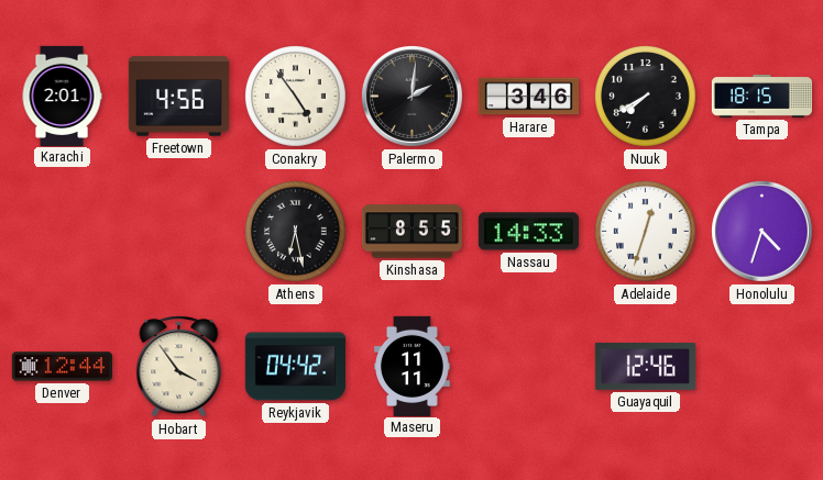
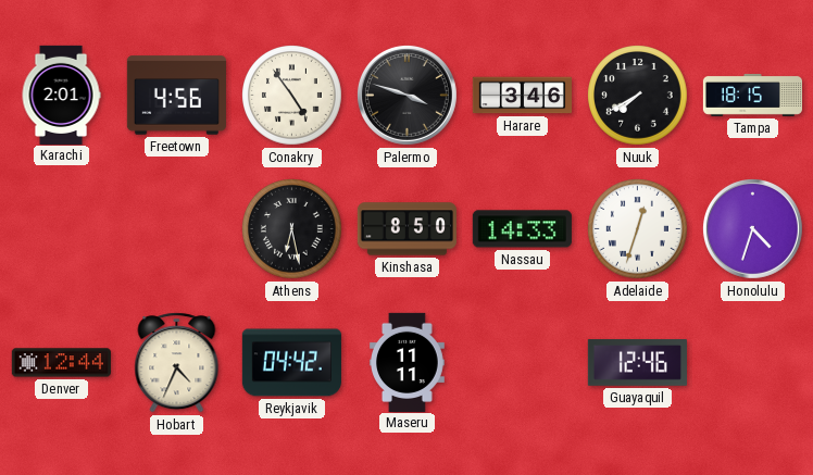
Palermo: 2:01 -> 3:48
Kinshasa: 8:55 -> 8:50
Hobart: 3:54 -> 4:34
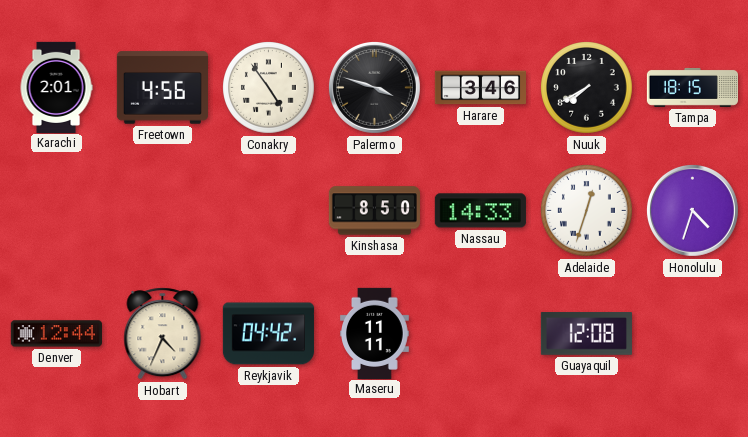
Athens: 6:28 -> none
Guayaquil: 12:46 -> 12:08
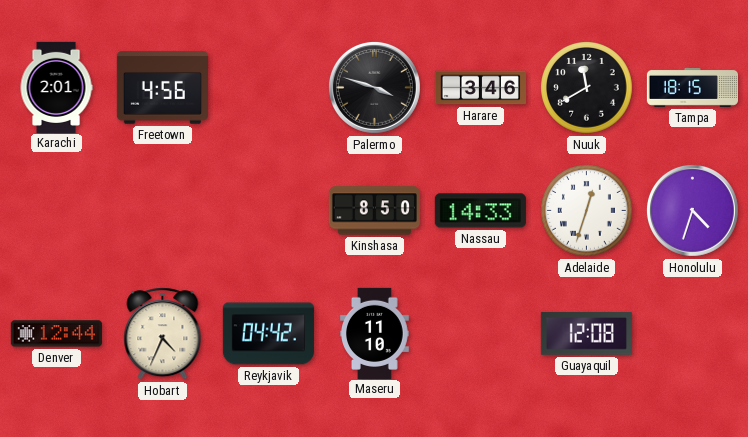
Conakry: 4:54 -> none
Nuuk: 7:40 -> 11:40
Maseru: 11:11 -> 11:10
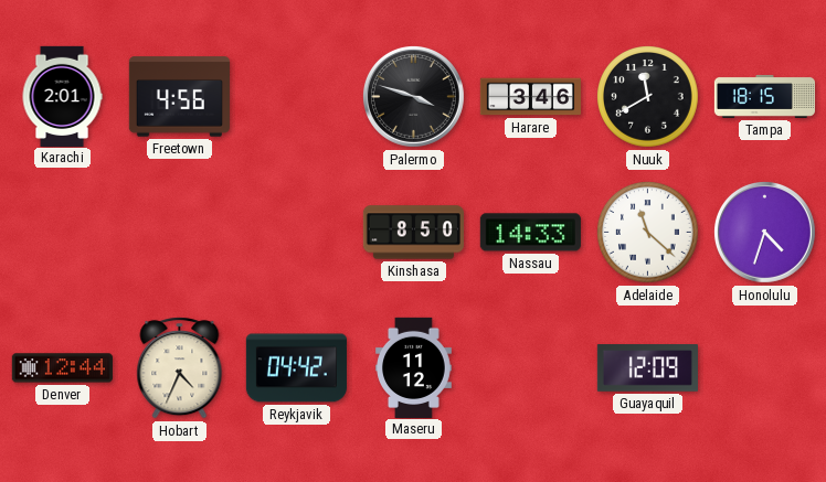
Adelaide: 12:33 -> 11:22
Maseru: 11:10 -> 11:12
Guayaquil: 12:08 -> 12:09
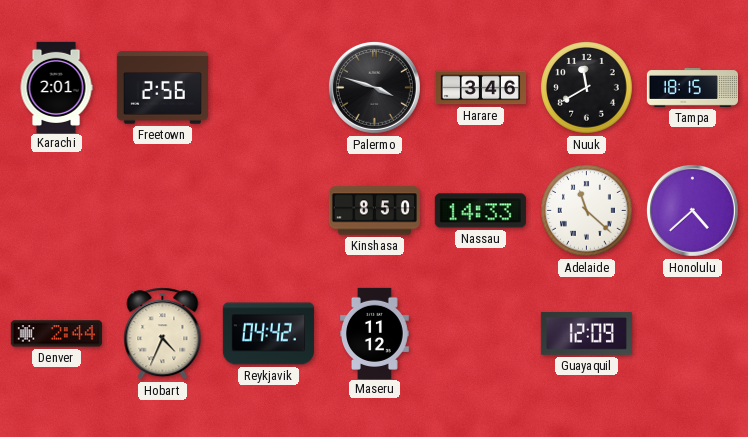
Freetown: 4:56 -> 2:56
Honolulu: 4:33 -> 4:38
Denver: 12:44 -> 2:44
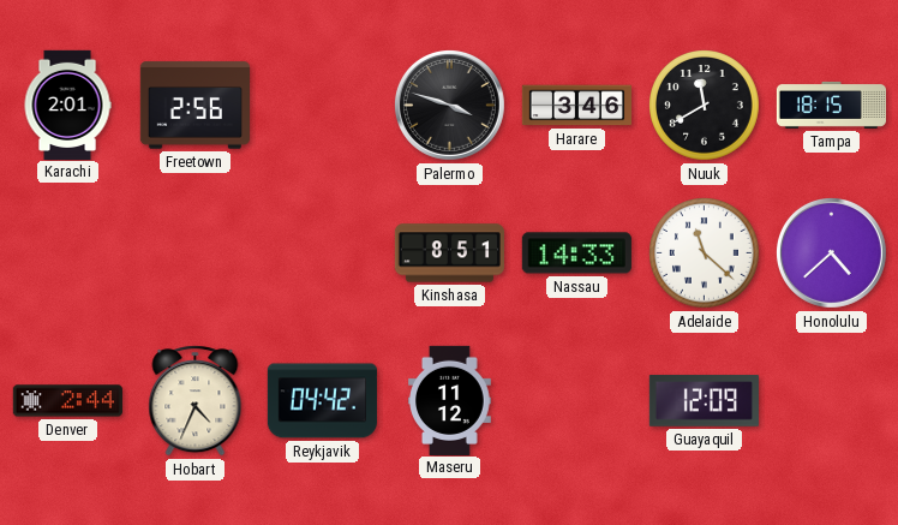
Kinshasa: 8:50 -> 8:51
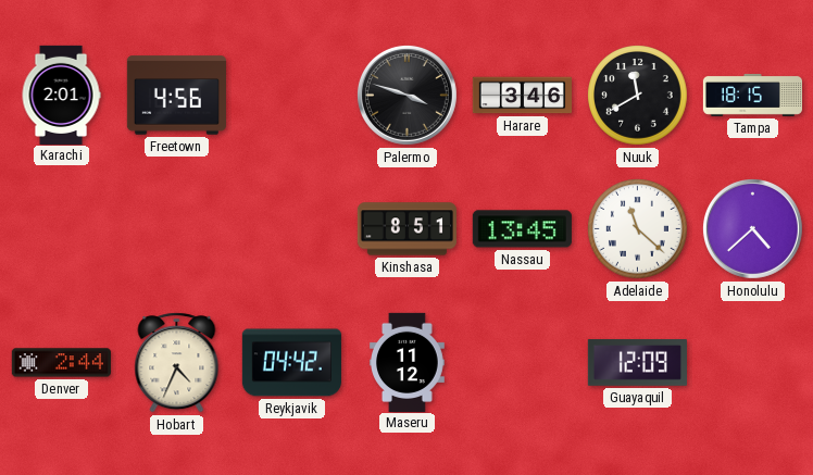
Freetown: 2:56 -> 4:56
Nassau: 14:33 -> 13:45
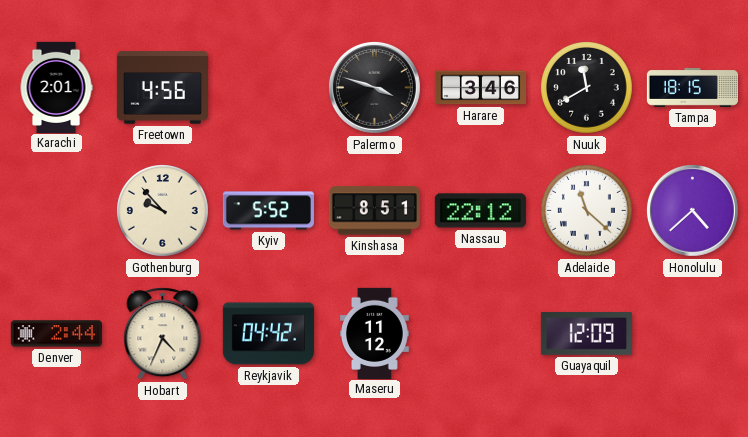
Gothenburg: none -> 9:53
Kyiv: none -> 5:52
Nassau: 13:45 -> 22:12
